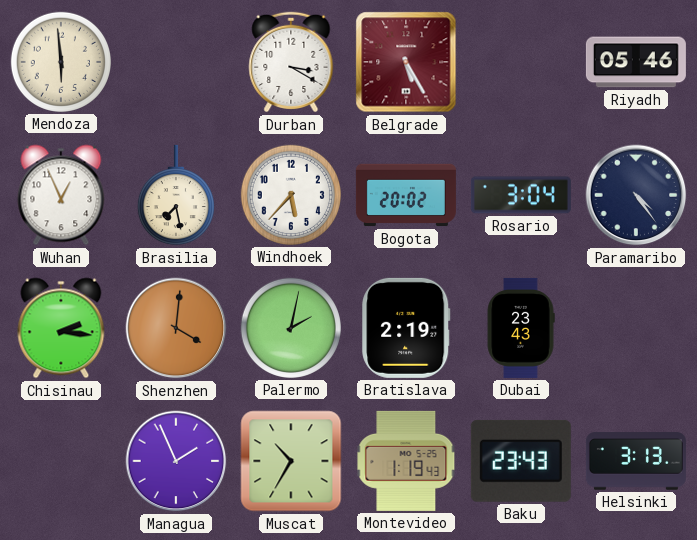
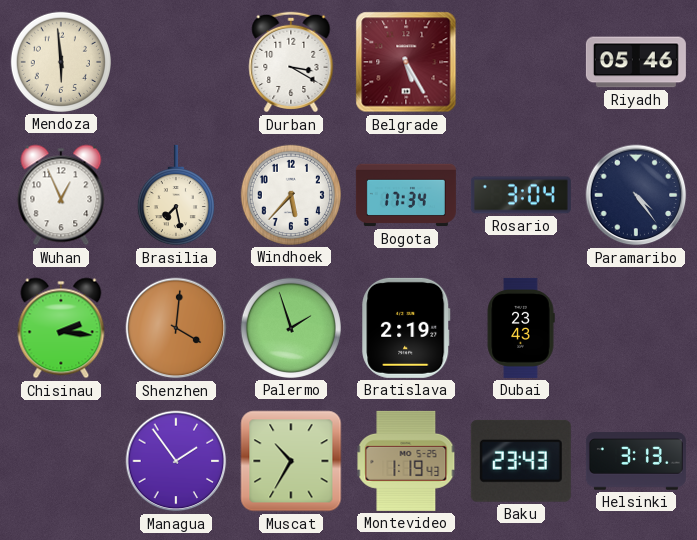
Bogota: 20:02 -> 17:34
Palermo: 2:02 -> 1:57
Managua: 1:56 -> 1:54
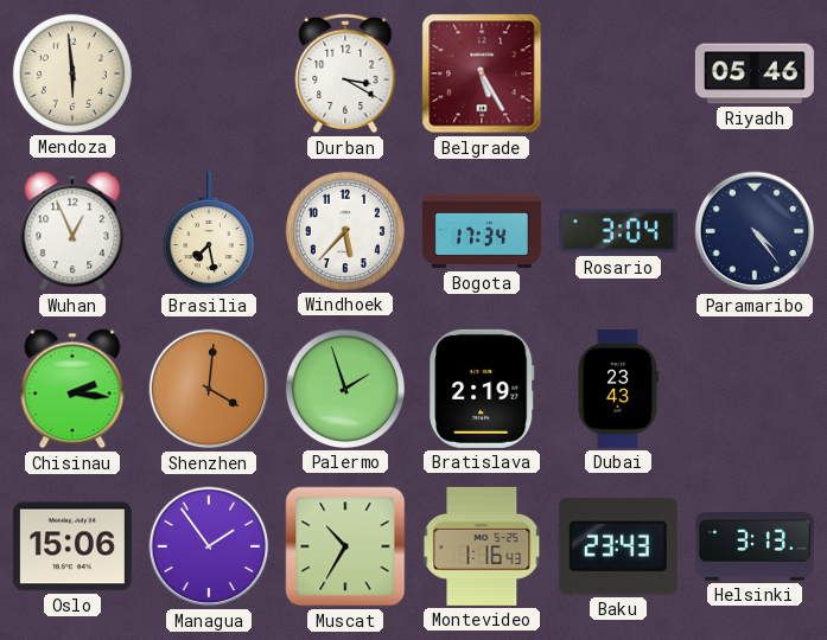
Oslo: none -> 15:06
Montevideo: 1:19 -> 1:16
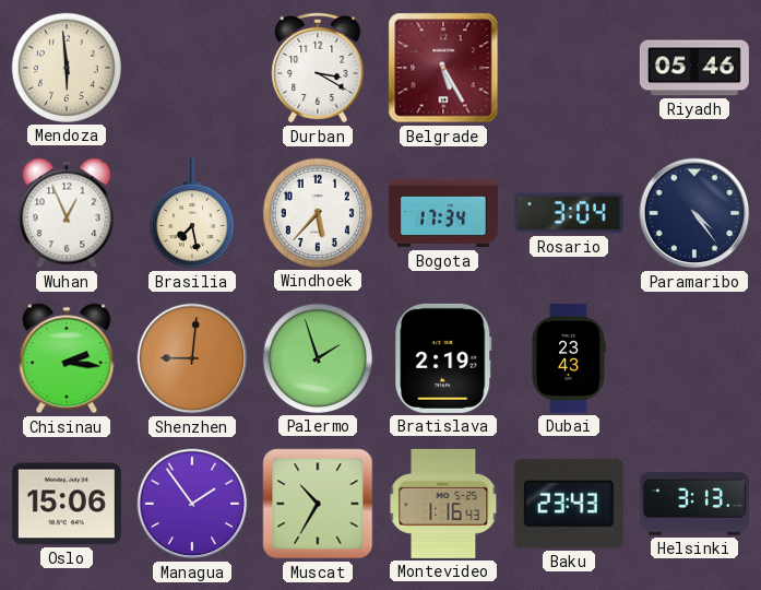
Shenzhen: 4:01 -> 9:01
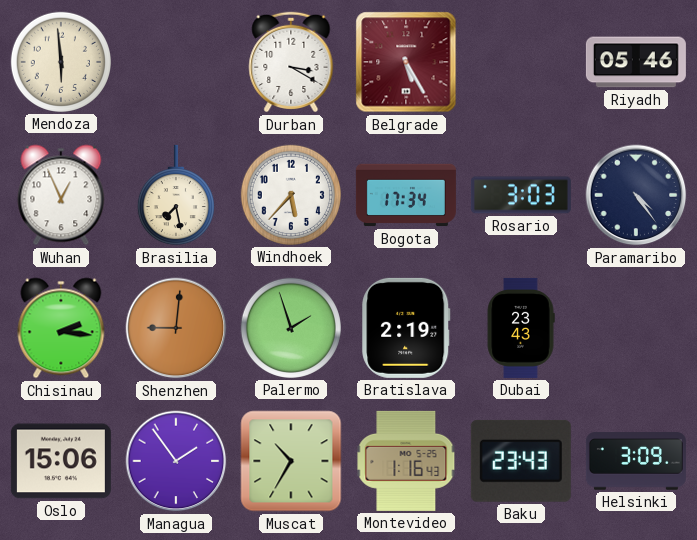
Rosario: 3:04 -> 3:03
Helsinki: 3:13 -> 3:09
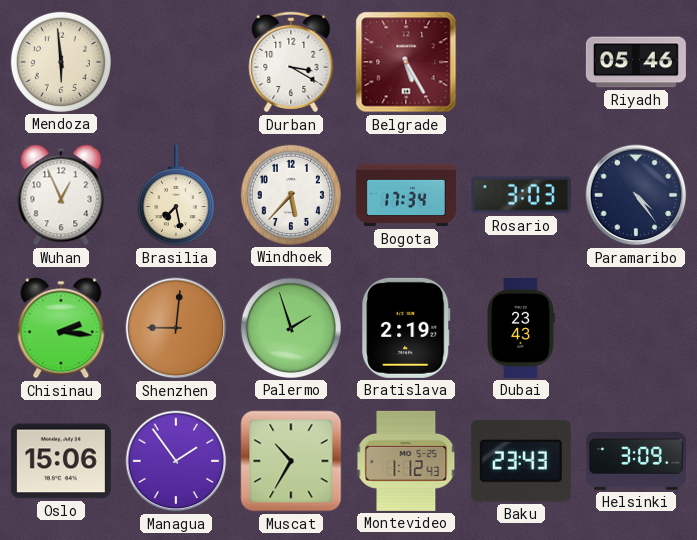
Montevideo: 1:16 -> 1:12
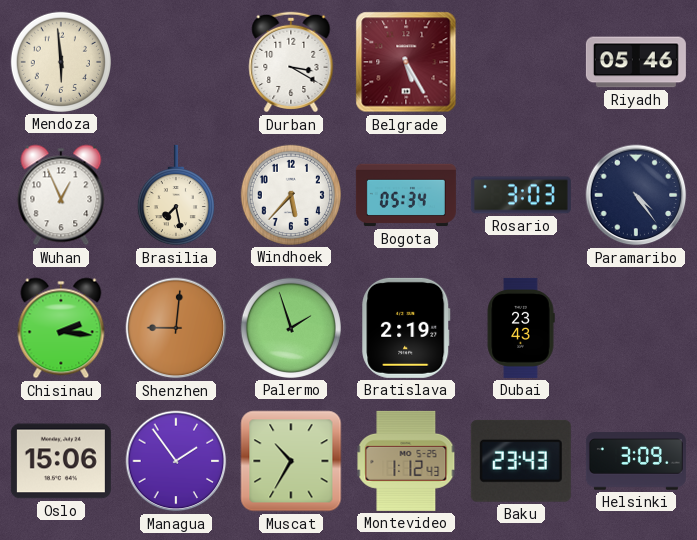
Bogota: 17:34 -> 05:34
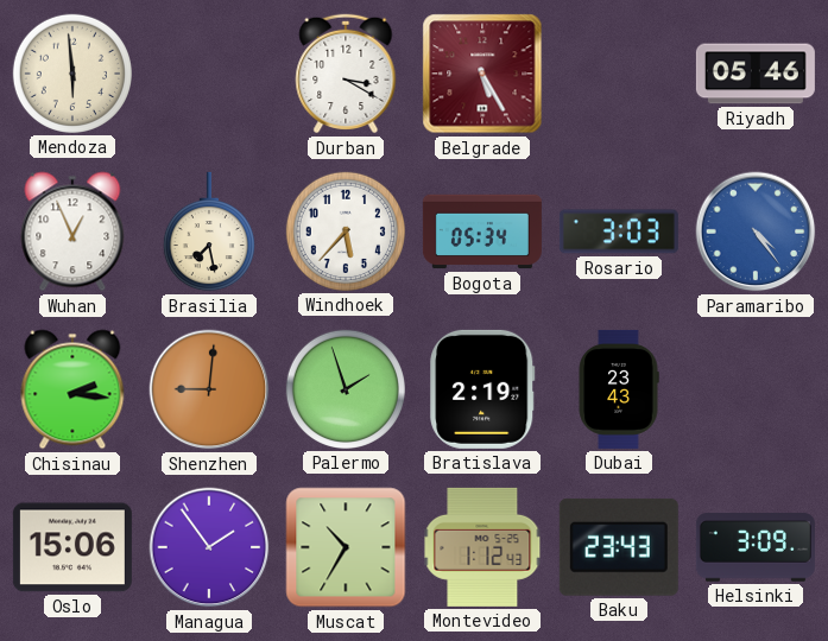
Paramaribo dial: navy -> blue
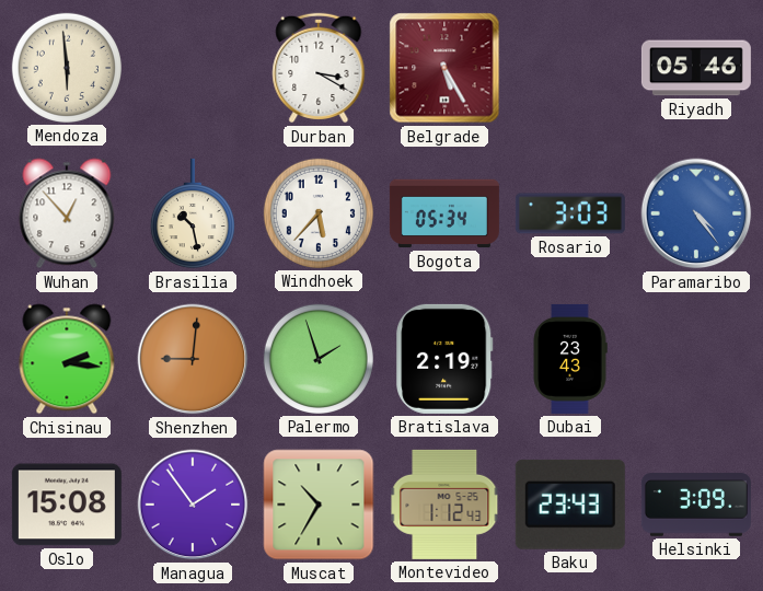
Wuhan: 12:56 -> 12:53
Brasilia: 7:28 -> 10:28
Oslo: 15:06 -> 15:08
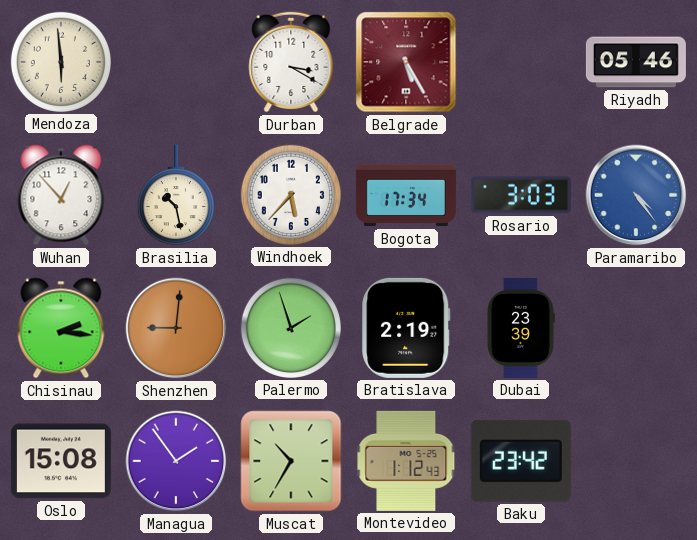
Bogota: 05:34 -> 17:34
Dubai: 23:43 -> 23:39
Baku: 23:43 -> 23:42
Helsinki: 3:09 -> none
